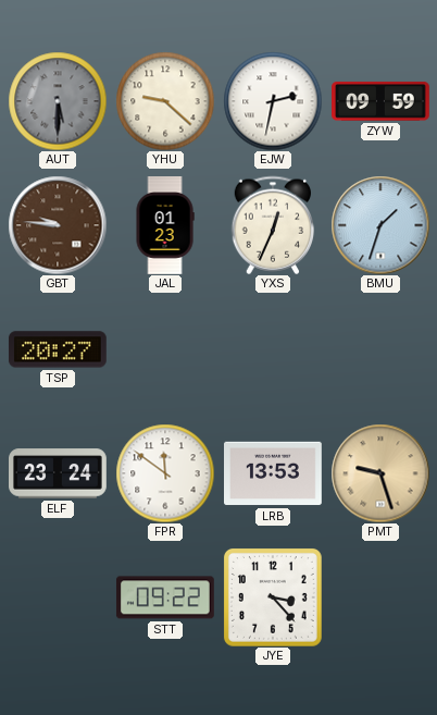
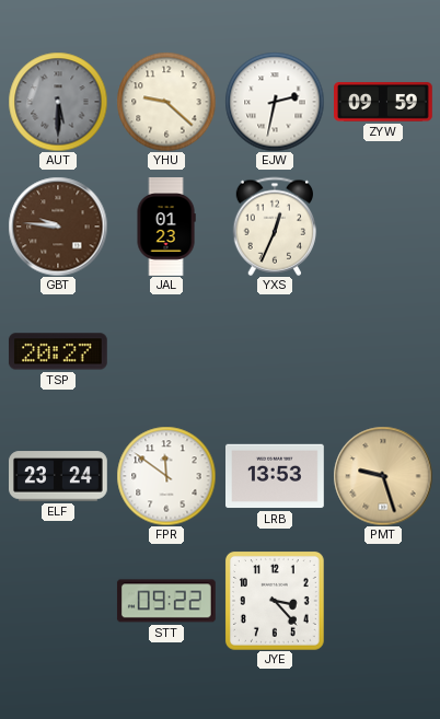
BMU: 1:33 -> none
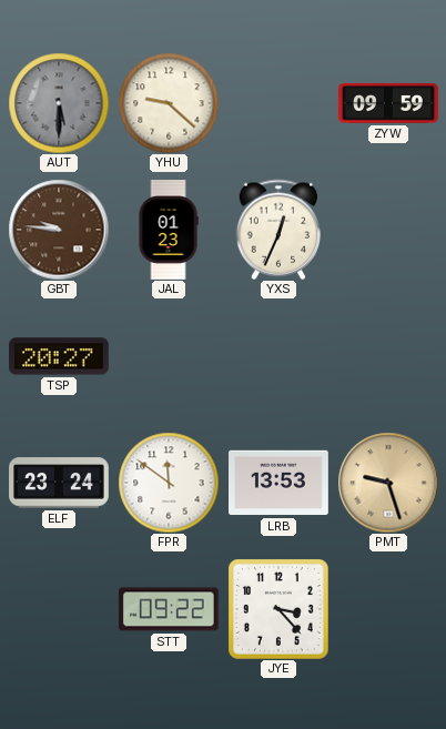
EJW: 2:32 -> none
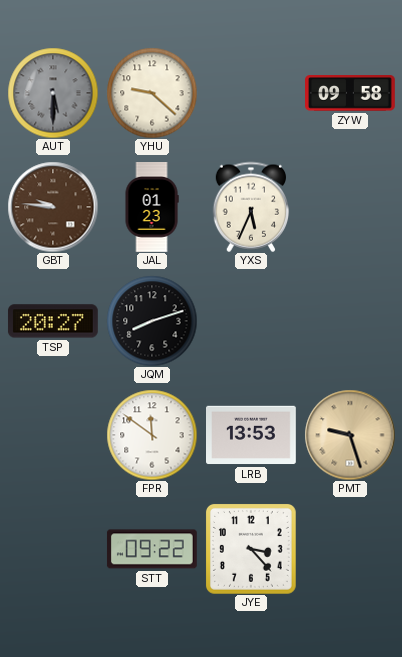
ZYW: 09:59 -> 09:58
YXS: 12:34 -> 5:34
JQM: none -> 8:12
ELF: 23:24 -> none
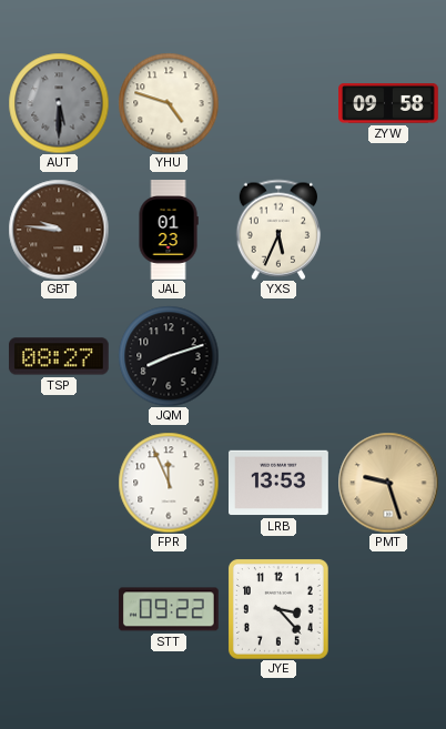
YHU: 9:22 -> 4:48
TSP: 20:27 -> 08:27
FPR: 11:51 -> 11:56
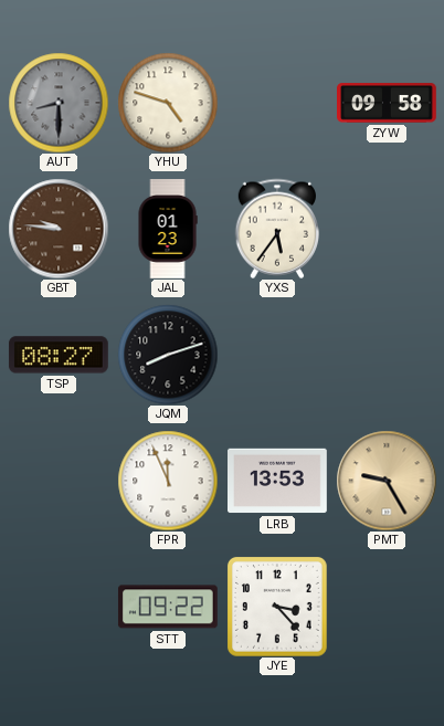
AUT: 5:30 -> 8:30
YXS: 5:34 -> 5:36
PMT: 9:27 -> 9:25
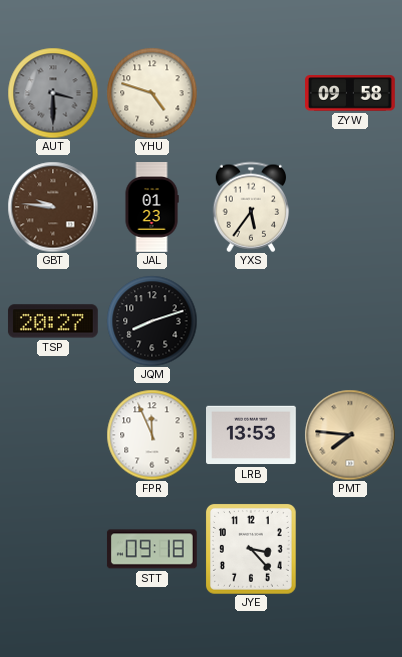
AUT: 8:30 -> 3:30
TSP: 08:27 -> 20:27
PMT: 9:25 -> 7:46
STT: 09:22 -> 09:18
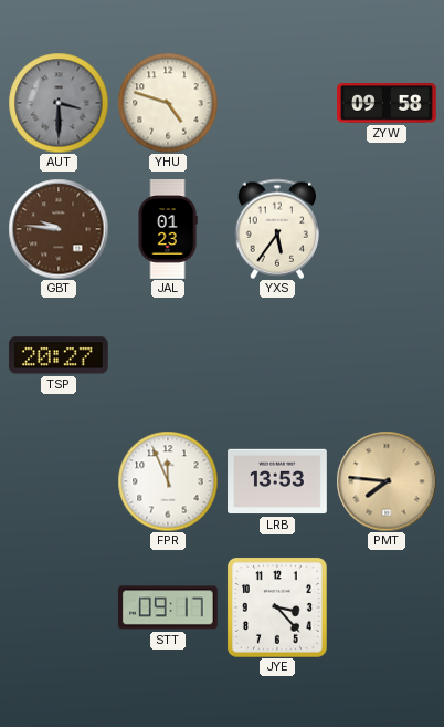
JQM: 8:12 -> none
STT: 09:18 -> 09:17
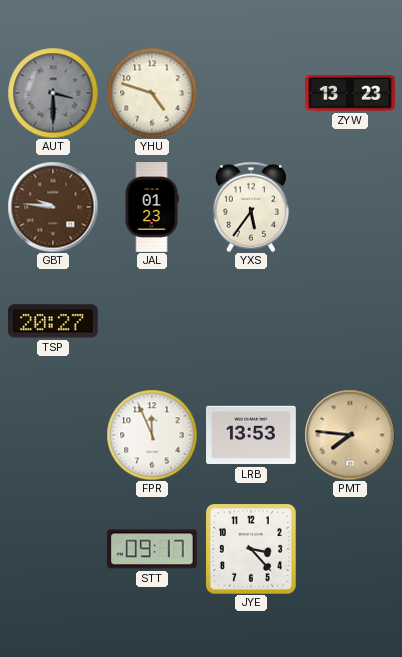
ZYW: 09:58 -> 13:23
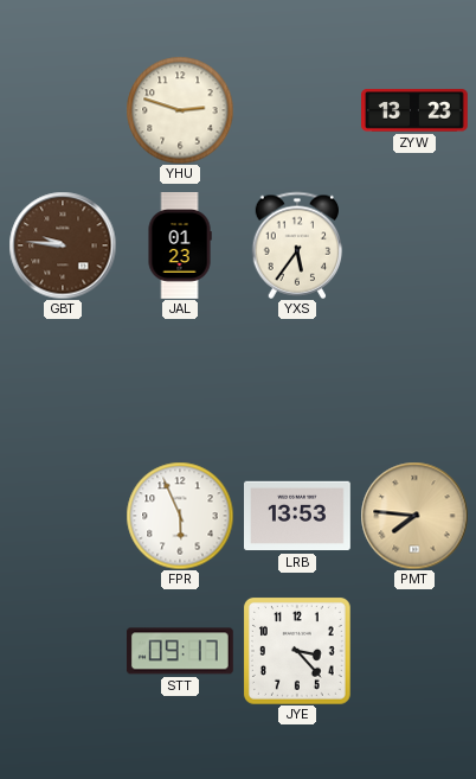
AUT: 3:30 -> none
YHU: 4:48 -> 2:48
TSP: 20:27 -> none
FPR: 11:56 -> 5:56
